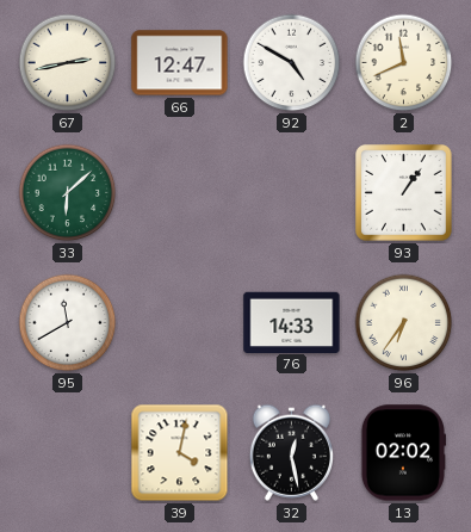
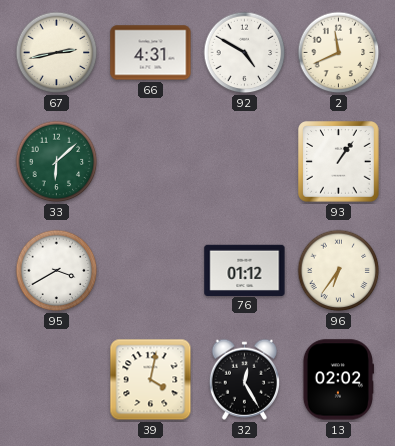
66: 12:47 -> 4:31
95: 11:40 -> 3:40
76: 14:33 -> 01:12
32: 12:28 -> 12:25
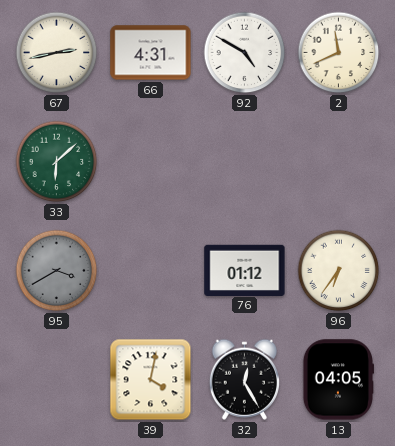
93: 1:06 -> none
95 dial: white -> grey
13: 02:02 -> 04:05
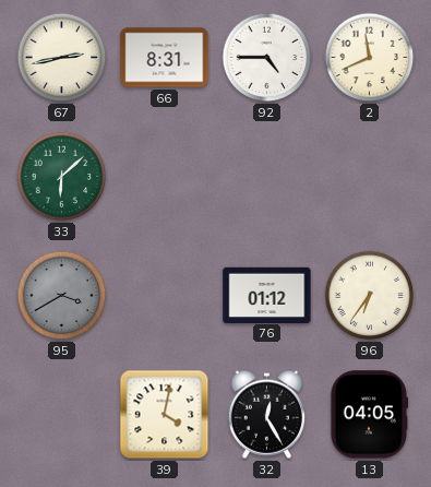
66: 4:31 -> 8:31
92: 4:50 -> 4:45
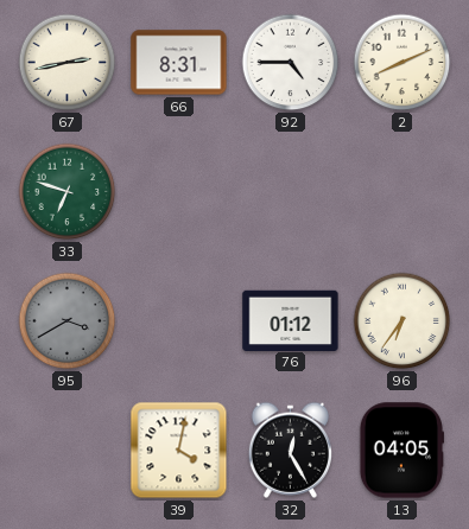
2: 11:41 -> 8:11
33: 6:08 -> 6:48
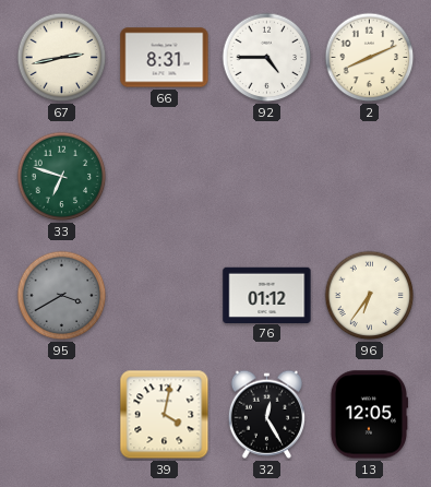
13: 04:05 -> 12:05
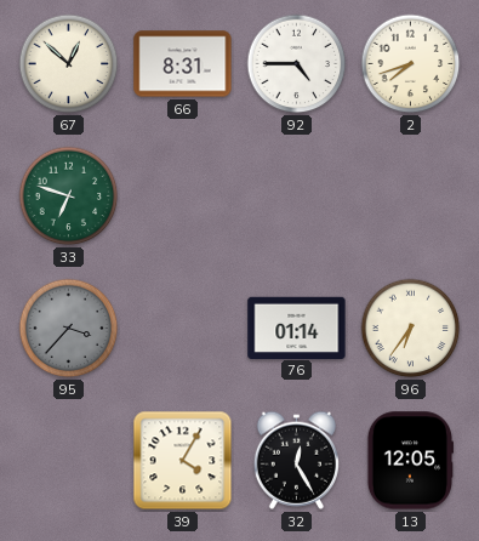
67: 2:43 -> 12:52
2: 8:11 -> 7:42
95: 3:40 -> 3:37
76: 01:12 -> 01:14
39: 4:02 -> 4:05
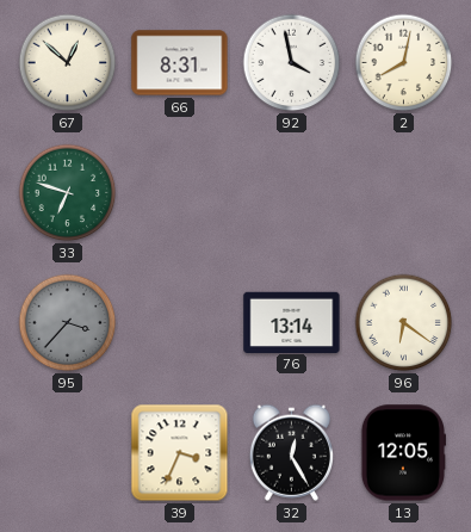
92: 4:45 -> 3:58
2: 7:42 -> 8:02
76: 01:14 -> 13:14
96: 6:36 -> 6:21
39: 4:05 -> 3:34
